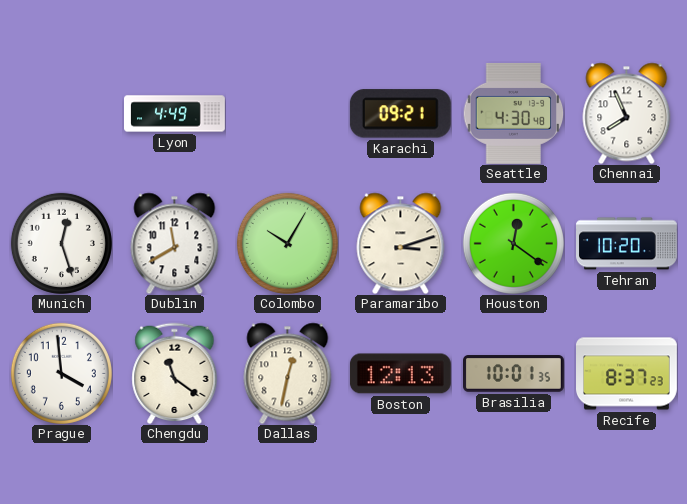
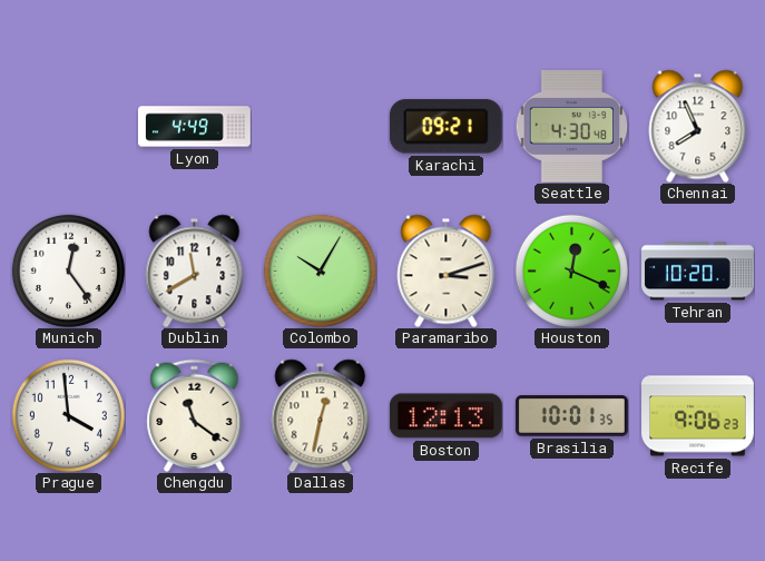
Munich: 12:27 -> 12:24
Houston: 12:21 -> 12:19
Recife: 8:37 -> 9:06
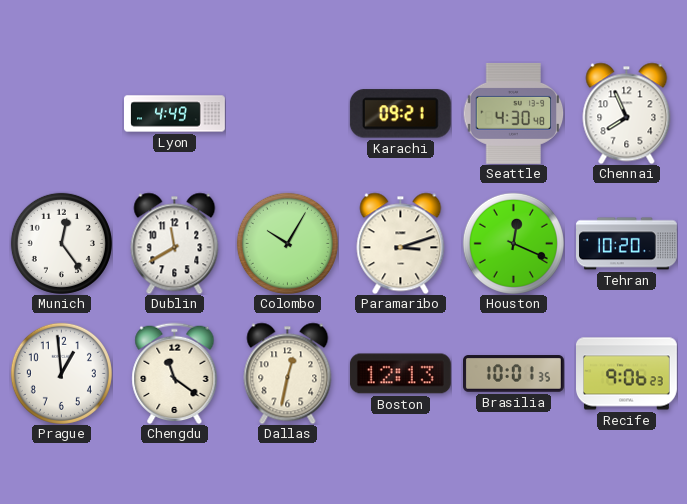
Prague: 3:59 -> 12:59
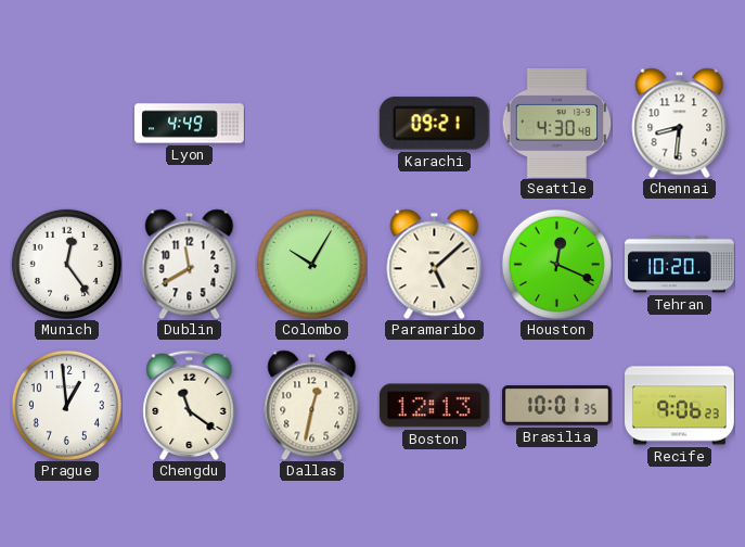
Chennai: 7:56 -> 8:31
Paramaribo: 3:12 -> 5:08
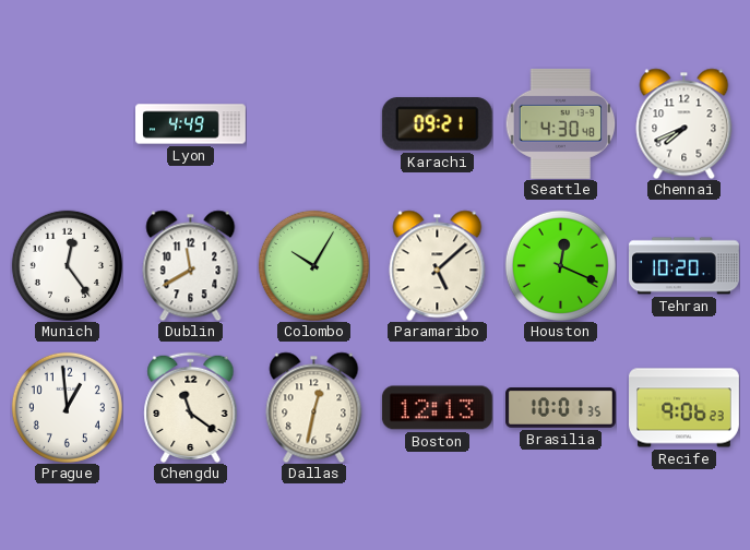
Chennai: 8:31 -> 7:41
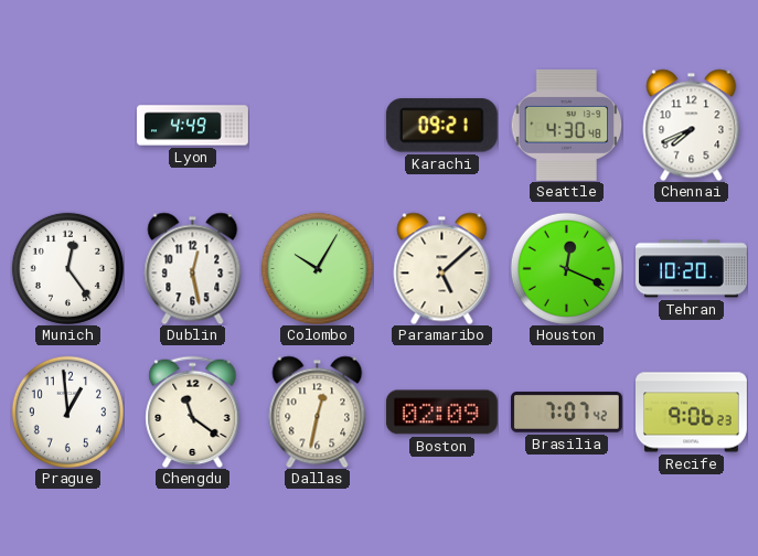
Dublin: 11:40 -> 12:28
Boston: 12:13 -> 02:09
Brasilia: 10:01 -> 7:07
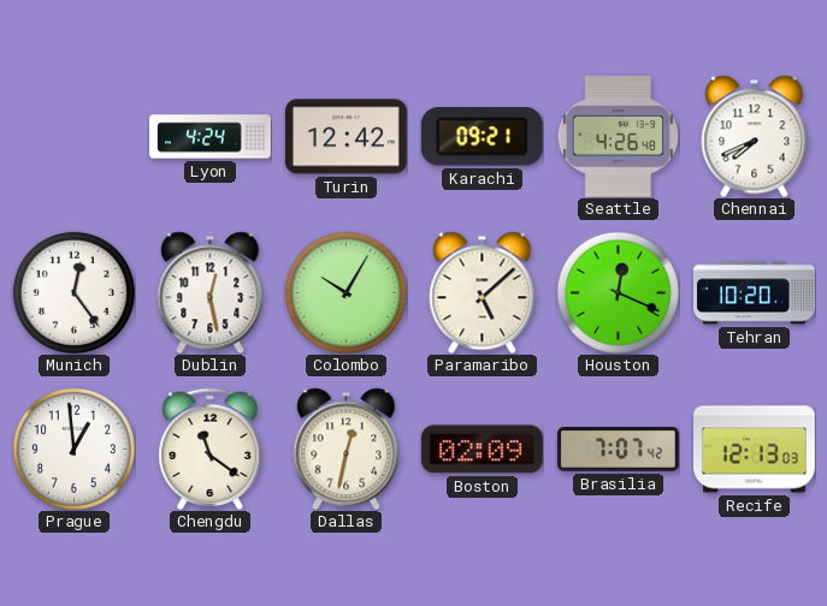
Lyon: 4:49 -> 4:24
Turin: none -> 12:42
Seattle: 4:30 -> 4:26
Recife: 9:06 -> 12:13
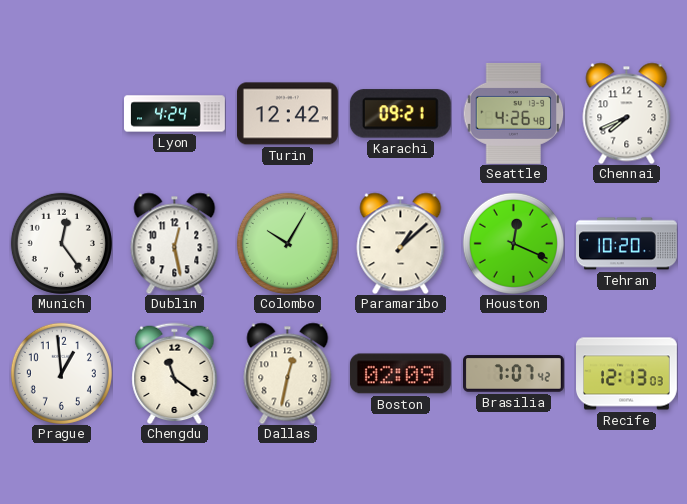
Paramaribo: 5:08 -> 1:08
